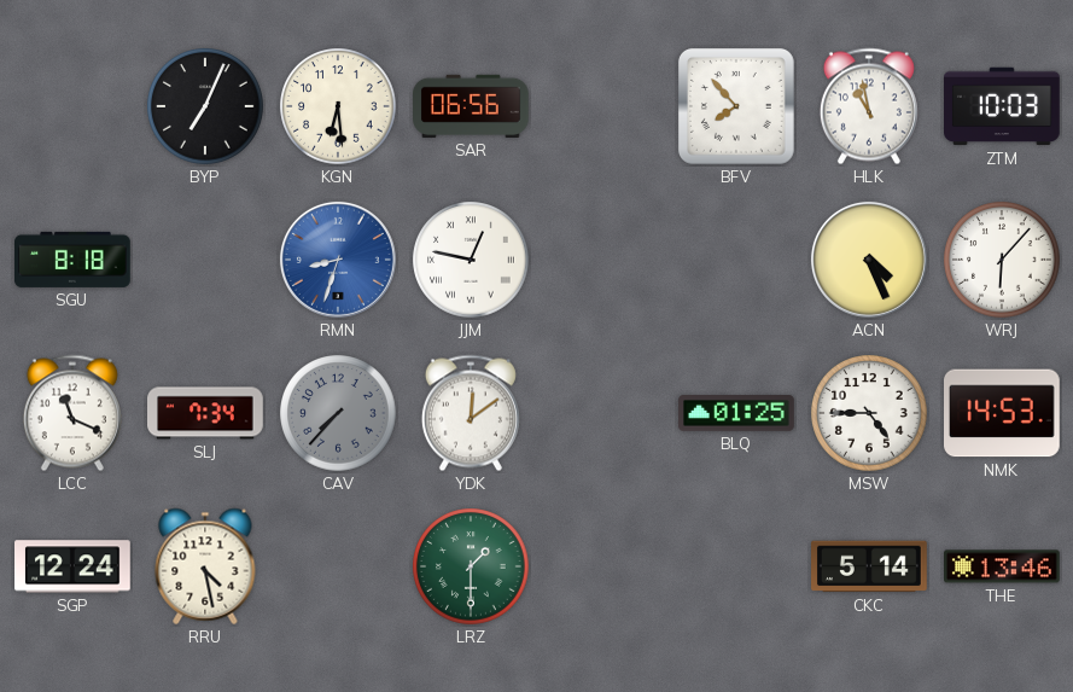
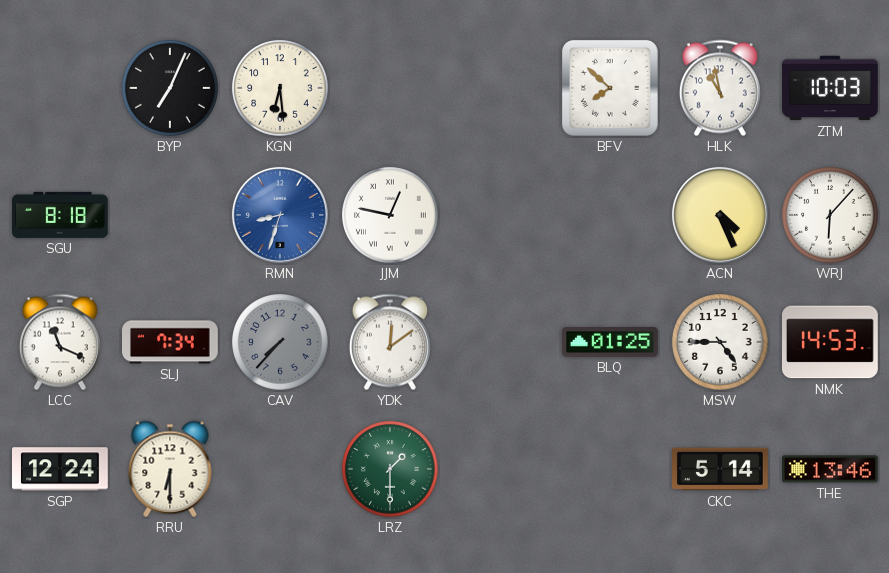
SAR: 06:56 -> none
BFV: 7:53 -> 7:52
RRU: 4:28 -> 6:30
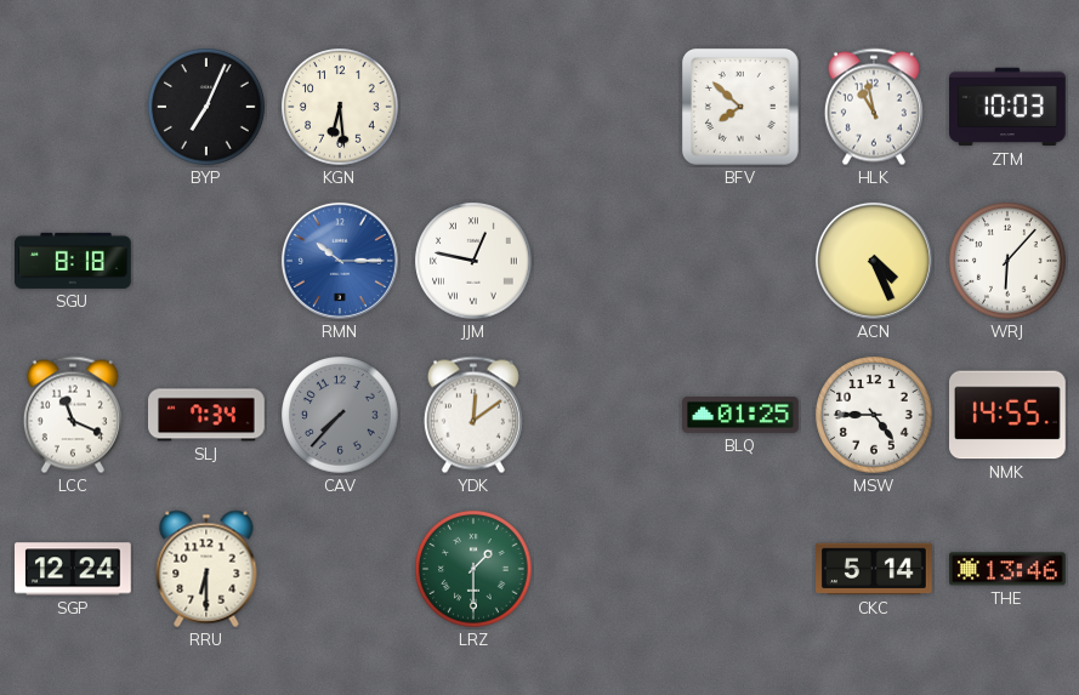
RMN: 8:33 -> 10:15
NMK: 14:53 -> 14:55
